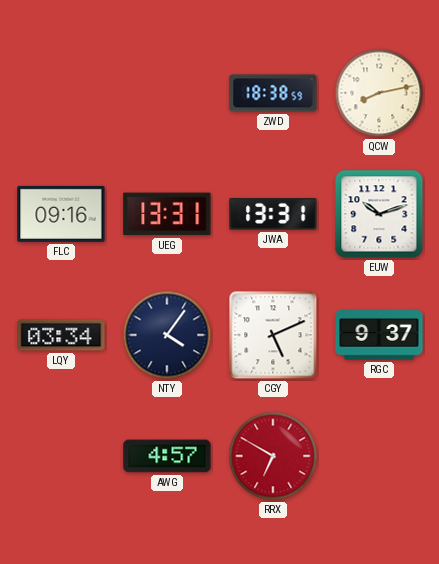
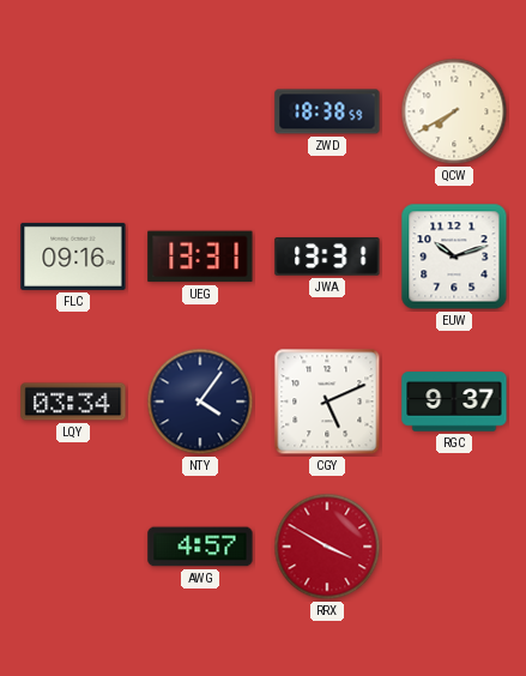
QCW: 8:13 -> 7:40
RRX: 6:50 -> 3:50
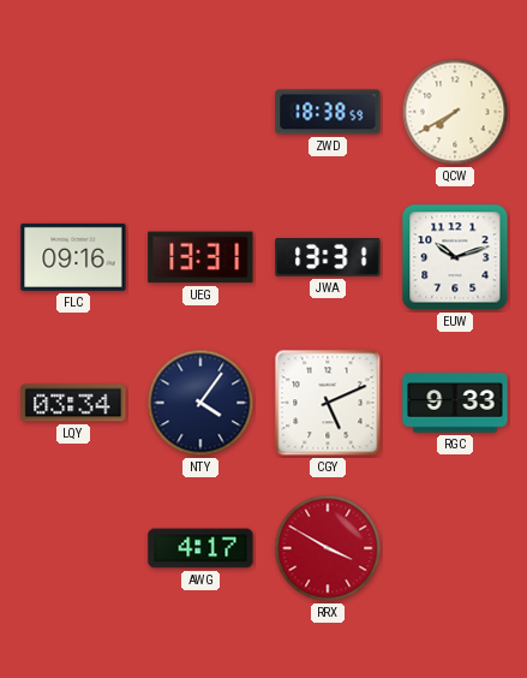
RGC: 9:37 -> 9:33
AWG: 4:57 -> 4:17
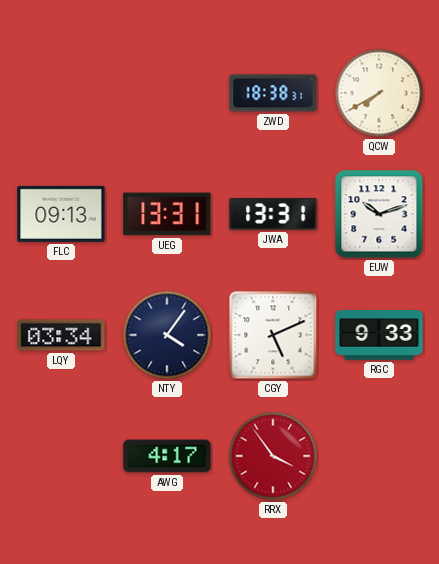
ZWD: 18:38:59 -> 18:38:31
FLC: 09:16 -> 09:13
RRX: 3:50 -> 3:54
